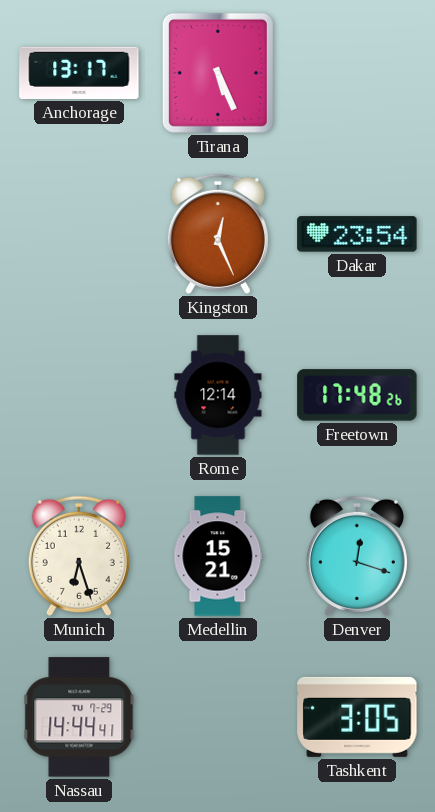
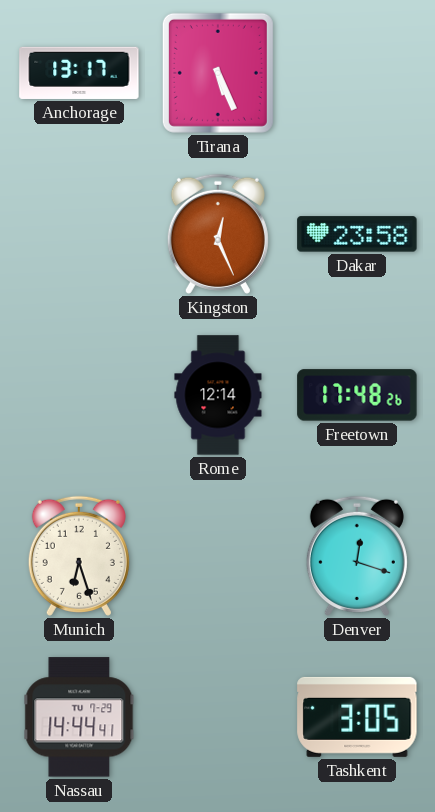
Dakar: 23:54 -> 23:58
Medellin: 15:21 -> none
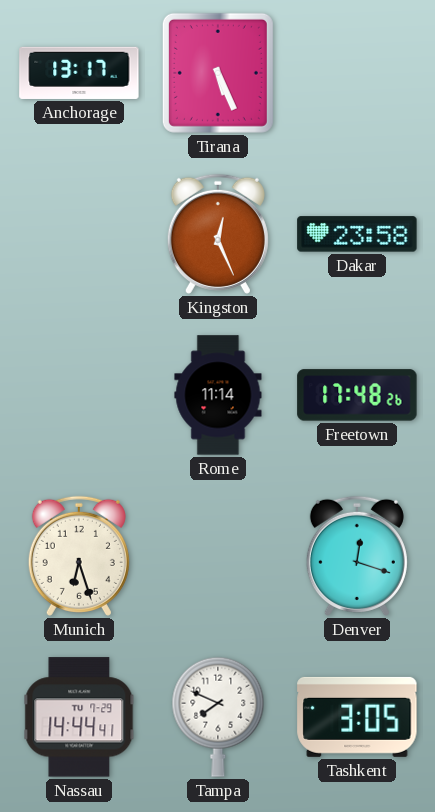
Rome: 12:14 -> 11:14
Tampa: none -> 7:49
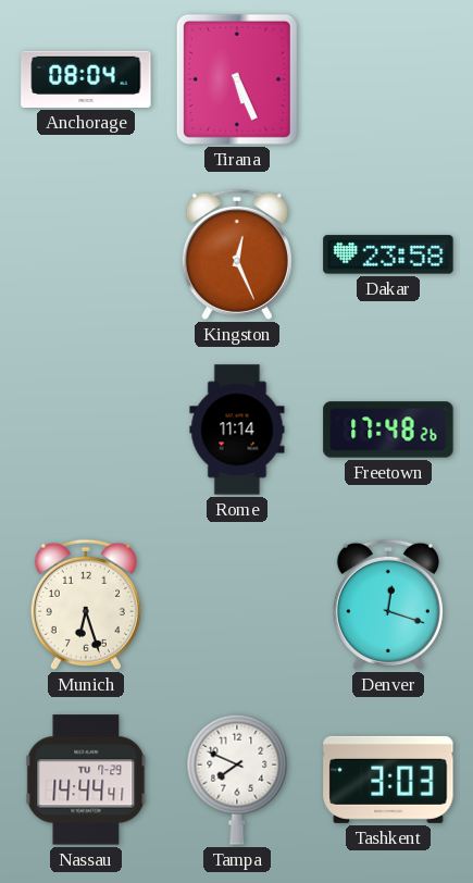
Anchorage: 13:17 -> 08:04
Tashkent: 3:05 -> 3:03
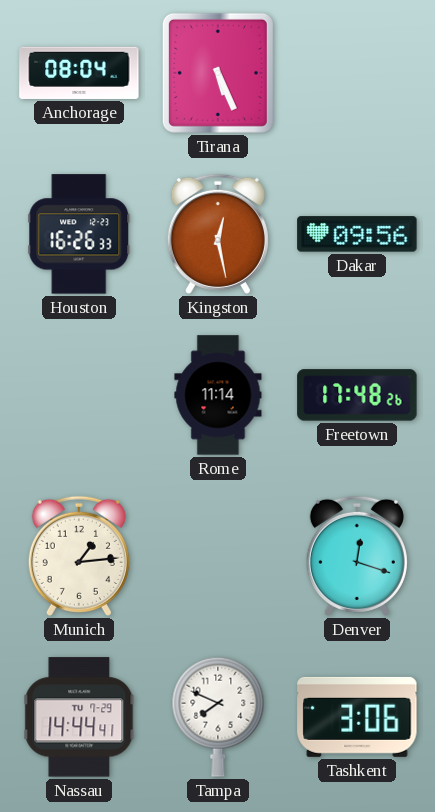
Houston: none -> 16:26
Kingston: 12:26 -> 12:28
Dakar: 23:58 -> 09:56
Munich: 6:27 -> 1:14
Tashkent: 3:03 -> 3:06
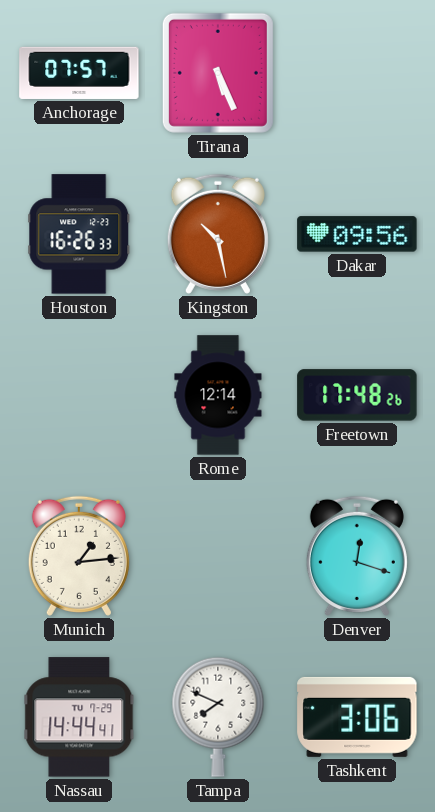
Anchorage: 08:04 -> 07:57
Kingston: 12:28 -> 10:28
Rome: 11:14 -> 12:14
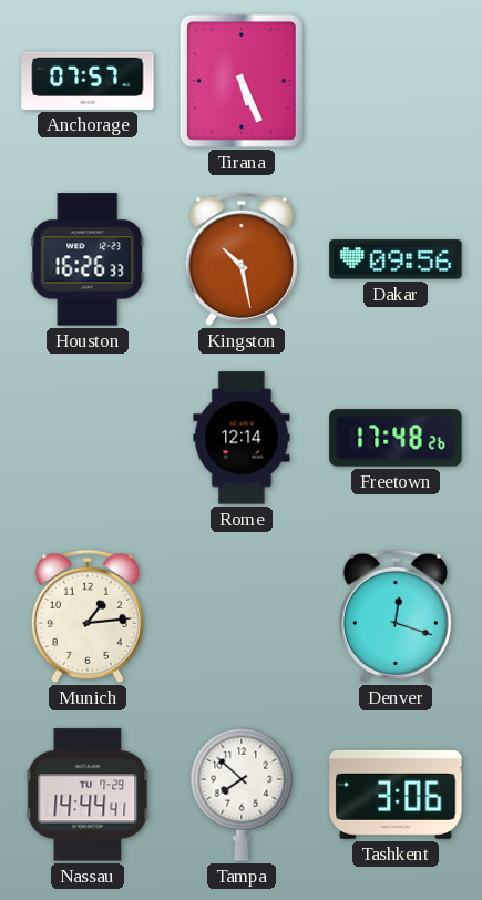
Tampa: 7:49 -> 7:52
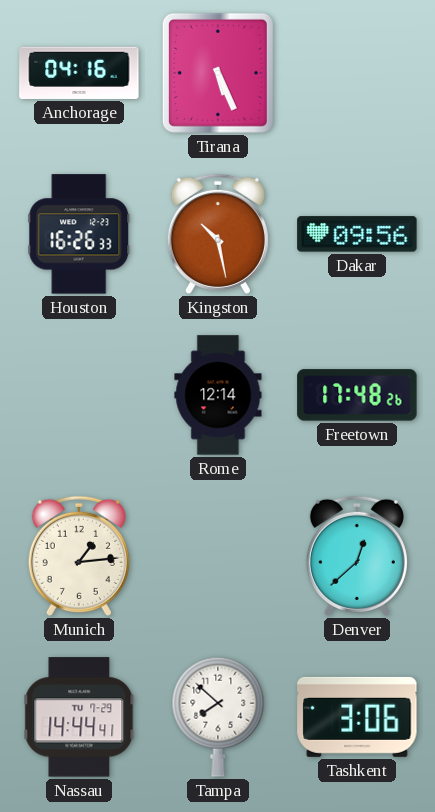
Anchorage: 07:57 -> 04:16
Denver: 12:18 -> 12:38
